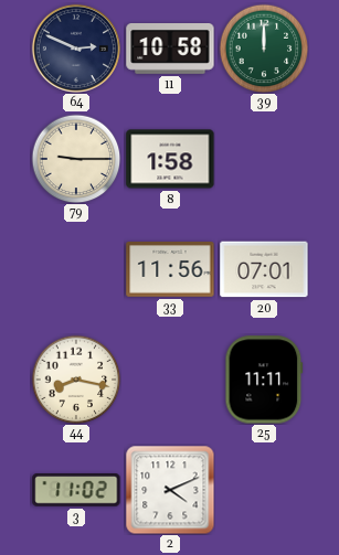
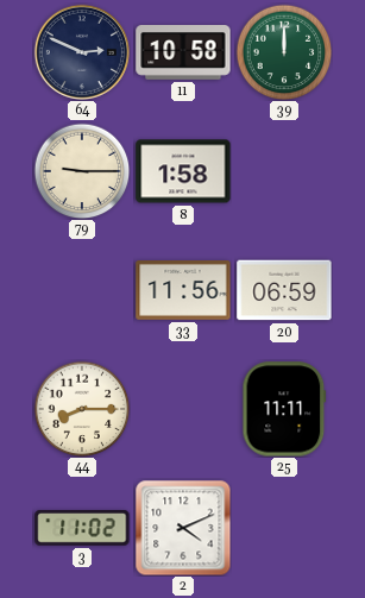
20: 07:01 -> 06:59
44: 8:17 -> 8:15
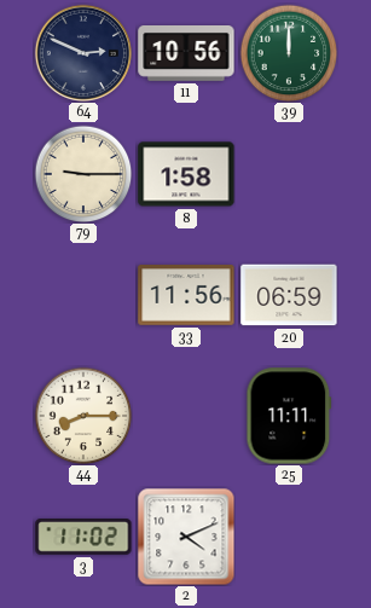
11: 10:58 -> 10:56
